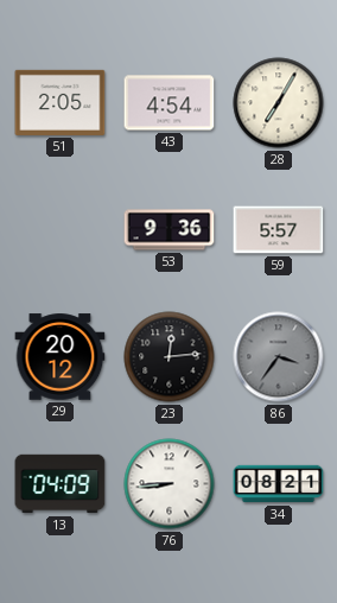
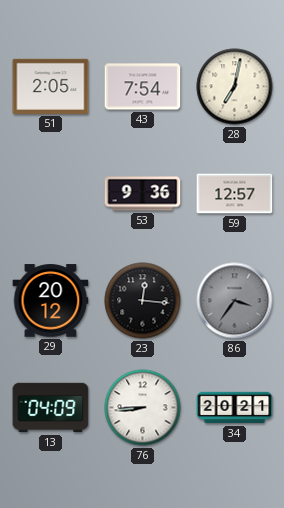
43: 4:54 -> 7:54
28: 7:05 -> 7:02
59: 5:57 -> 12:57
23: 12:14 -> 12:16
34: 08:21 -> 20:21
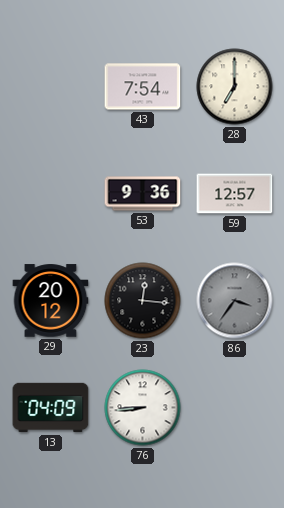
51: 2:05 -> none
28: 7:02 -> 7:00
34: 20:21 -> none
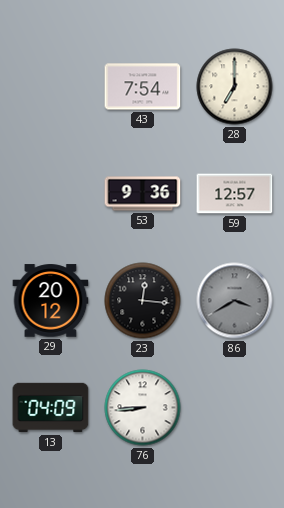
86: 3:36 -> 3:40
